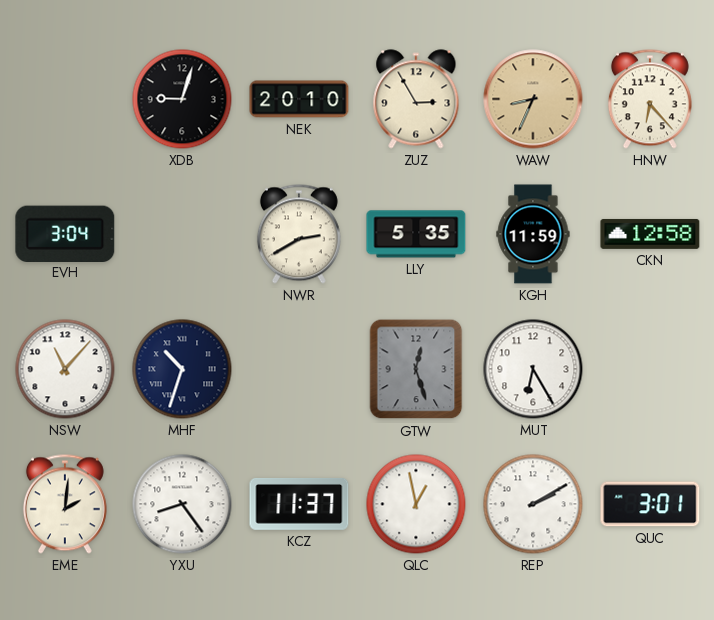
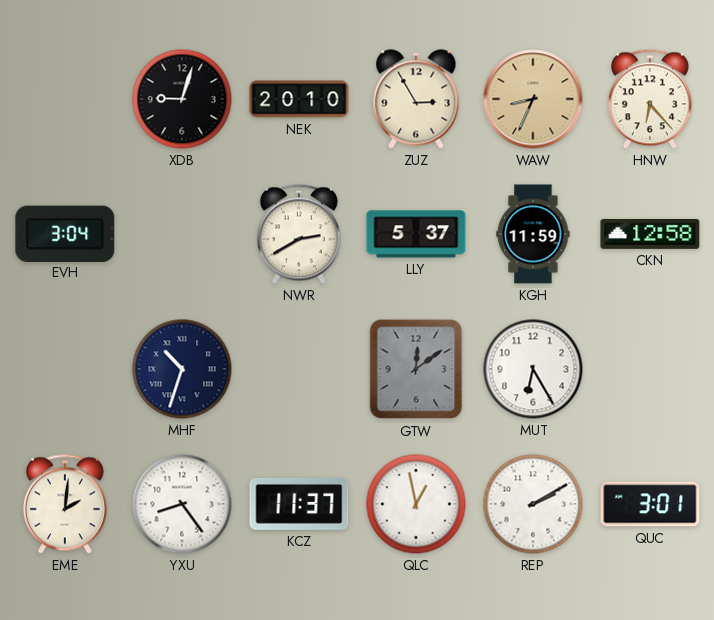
LLY: 5:35 -> 5:37
NSW: 11:07 -> none
GTW: 12:27 -> 12:09
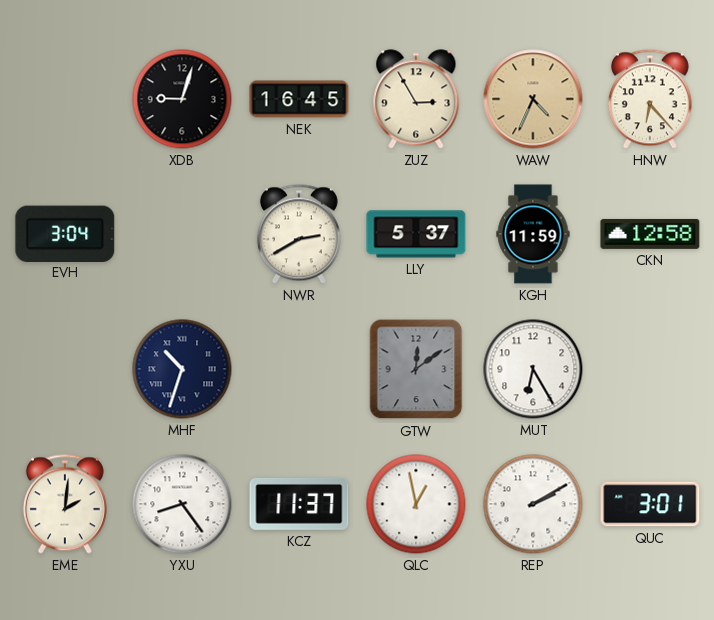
NEK: 20:10 -> 16:45
WAW: 8:34 -> 4:34
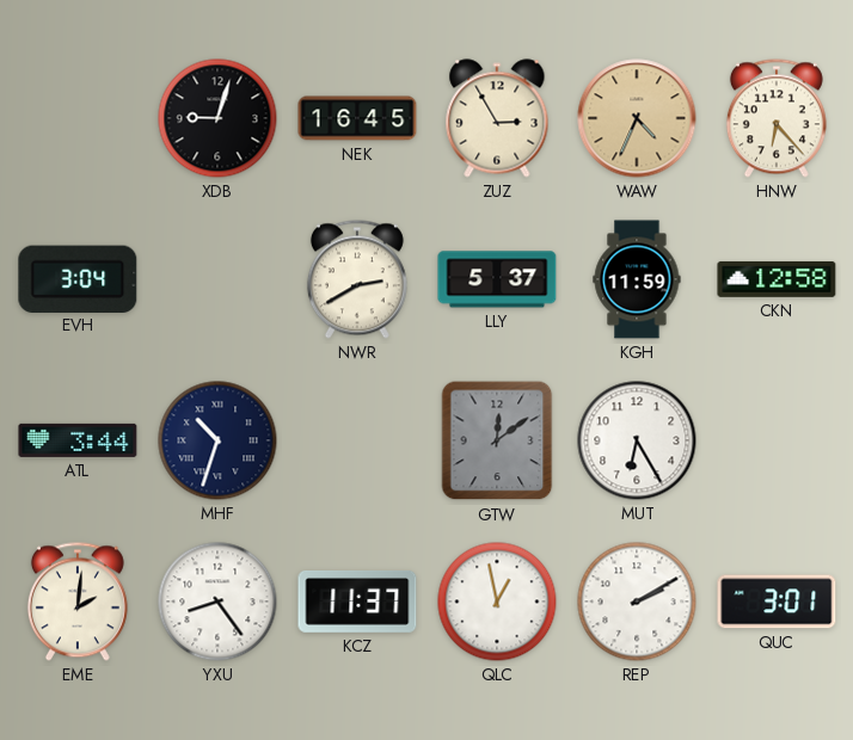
ATL: none -> 3:44
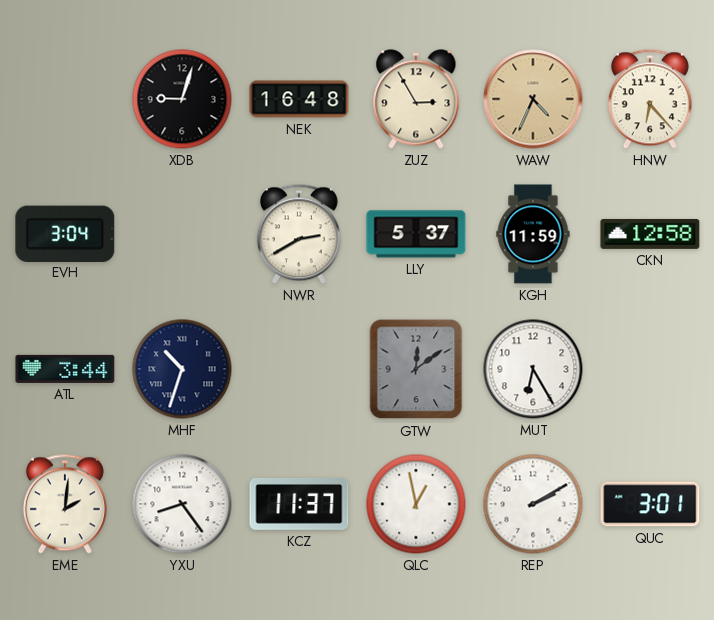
NEK: 16:45 -> 16:48
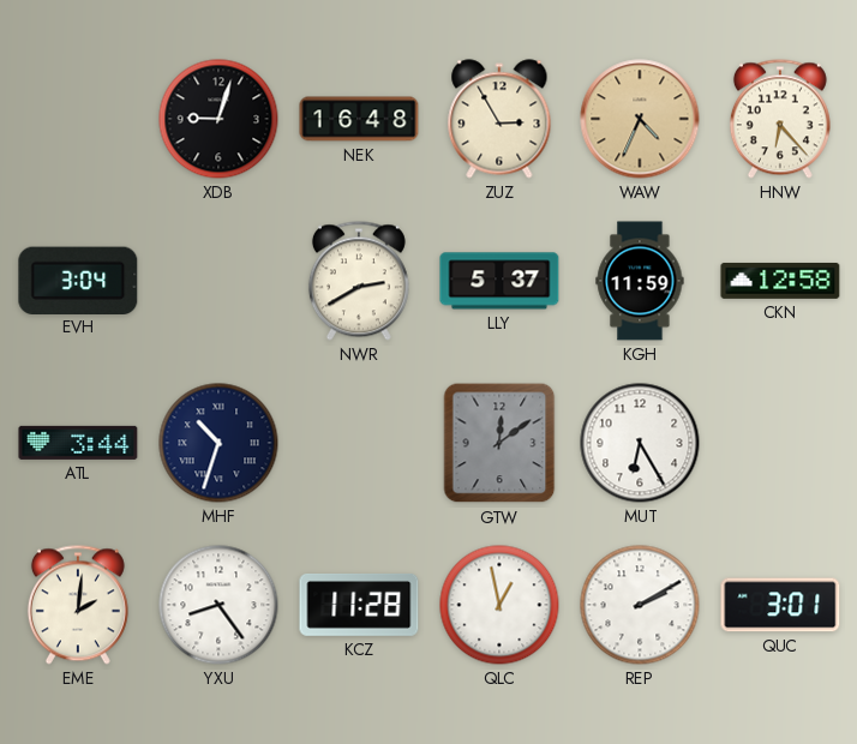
KCZ: 11:37 -> 11:28
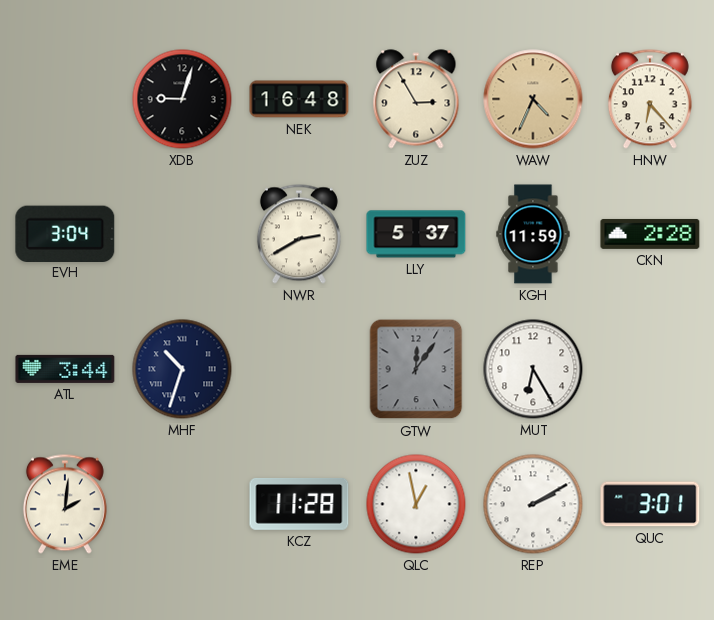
CKN: 12:58 -> 2:28
GTW: 12:09 -> 12:06
YXU: 8:24 -> none
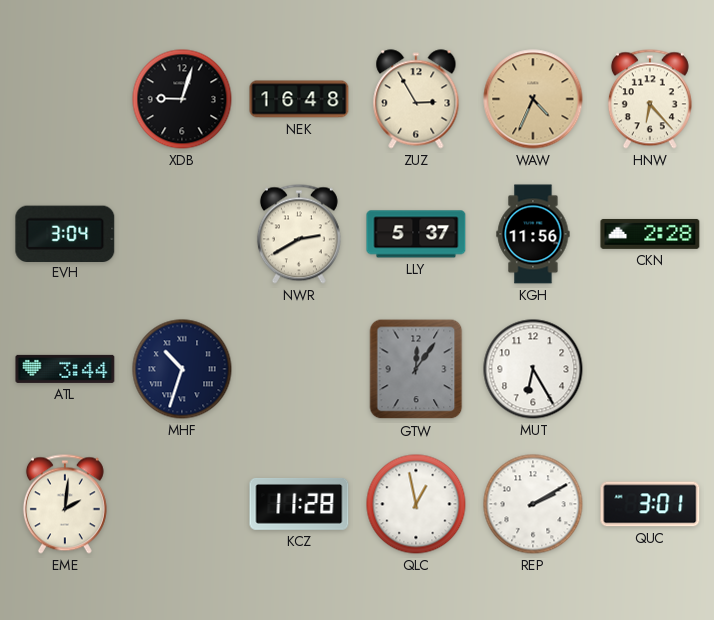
KGH: 11:59 -> 11:56
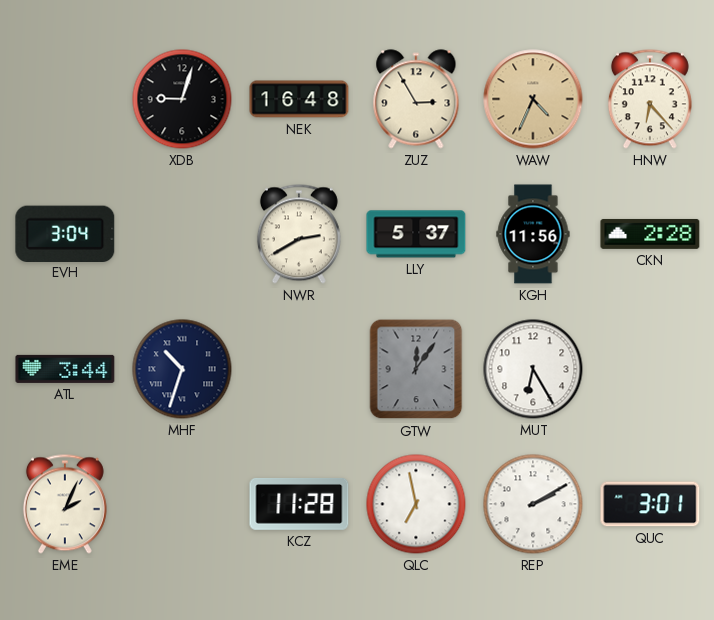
EME: 2:01 -> 2:04
QLC: 12:58 -> 6:58
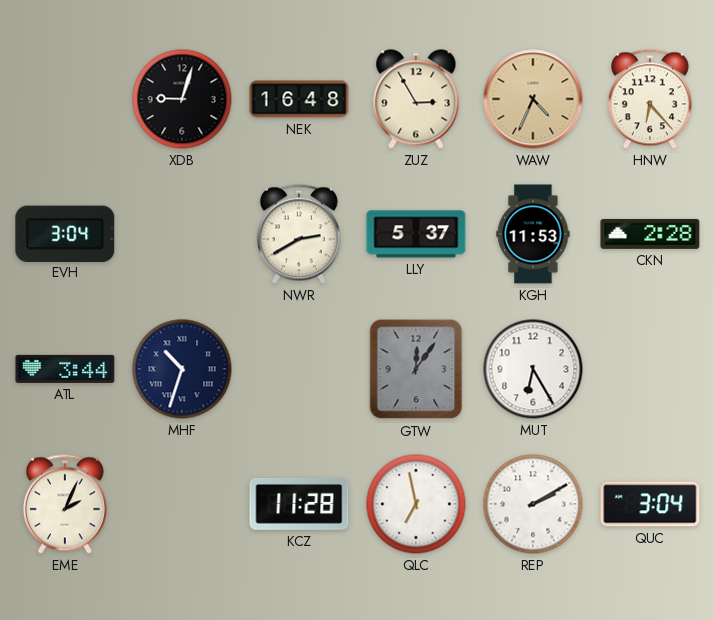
KGH: 11:56 -> 11:53
QUC: 3:01 -> 3:04
